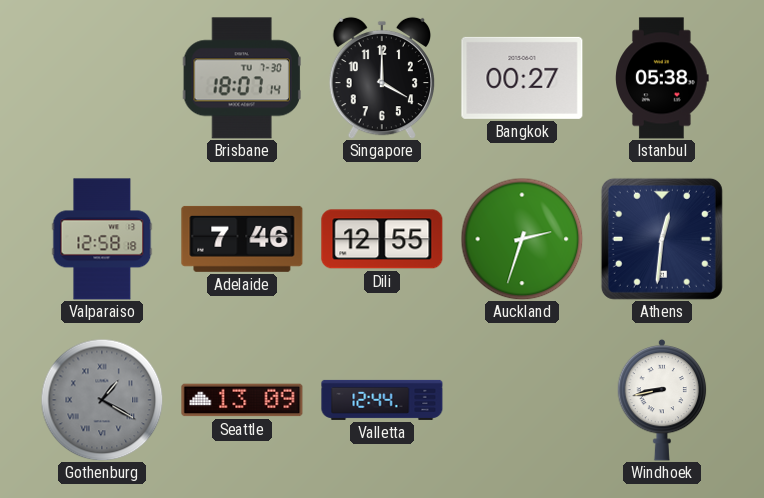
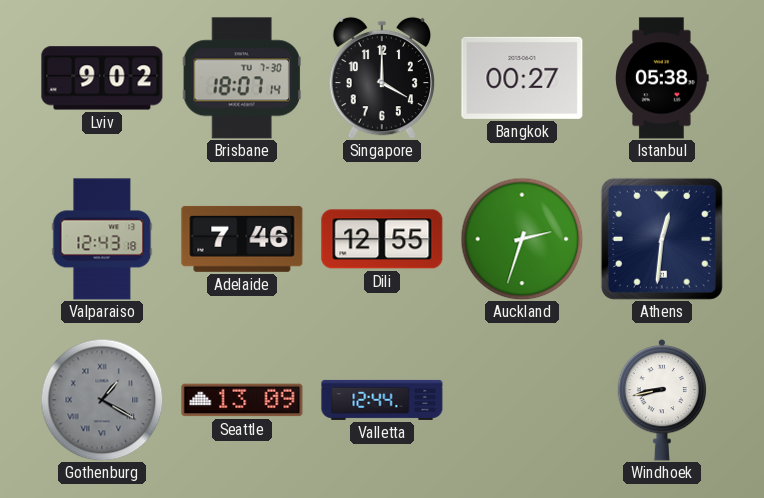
Lviv: none -> 9:02
Valparaiso: 12:58 -> 12:43
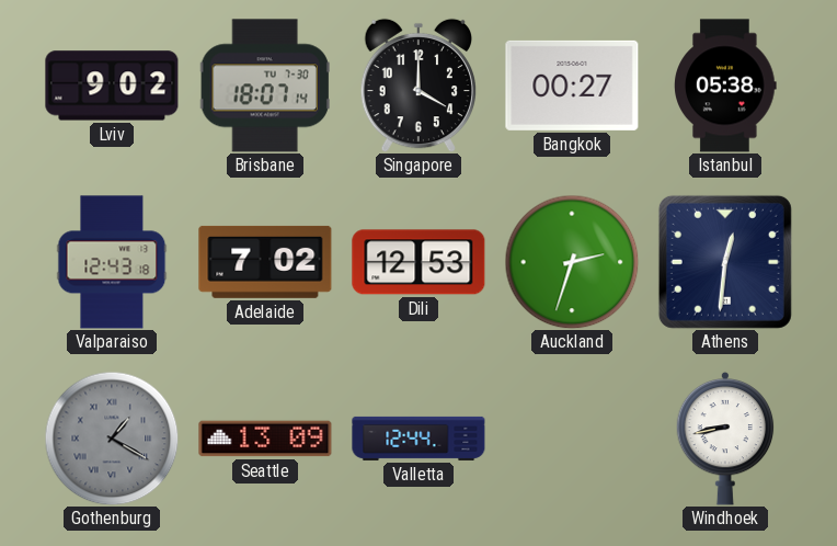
Adelaide: 7:46 -> 7:02
Dili: 12:55 -> 12:53
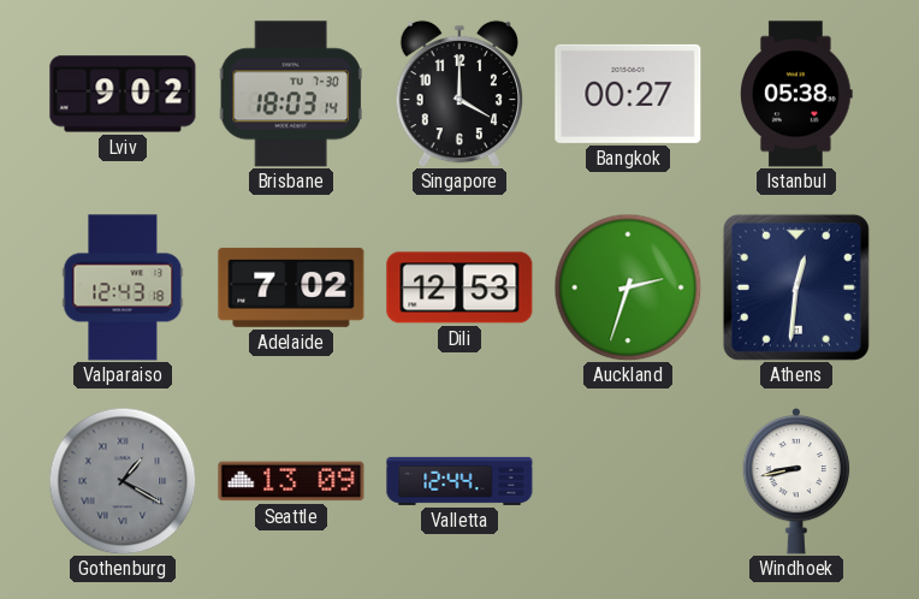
Brisbane: 18:07 -> 18:03
